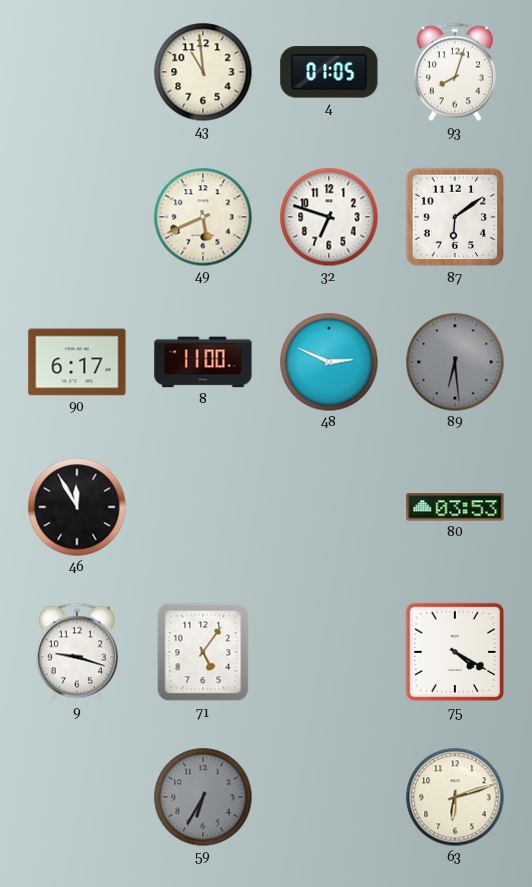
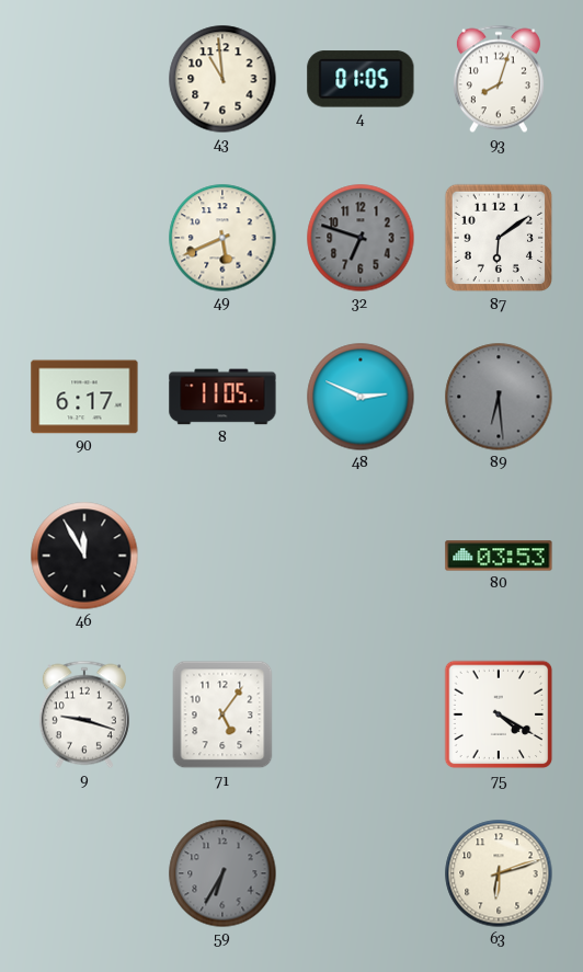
32 dial: white -> grey
8: 11:00 -> 11:05
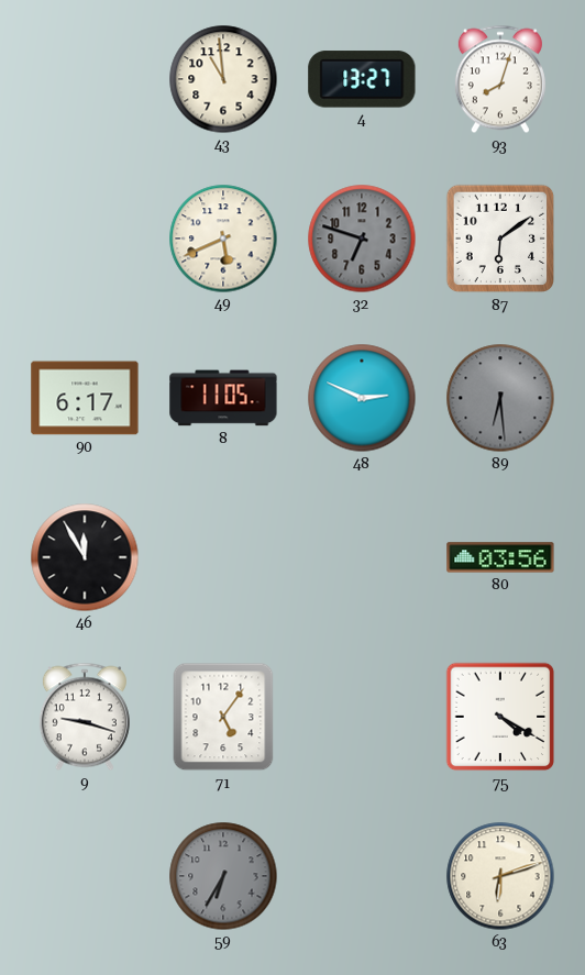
4: 01:05 -> 13:27
80: 03:53 -> 03:56
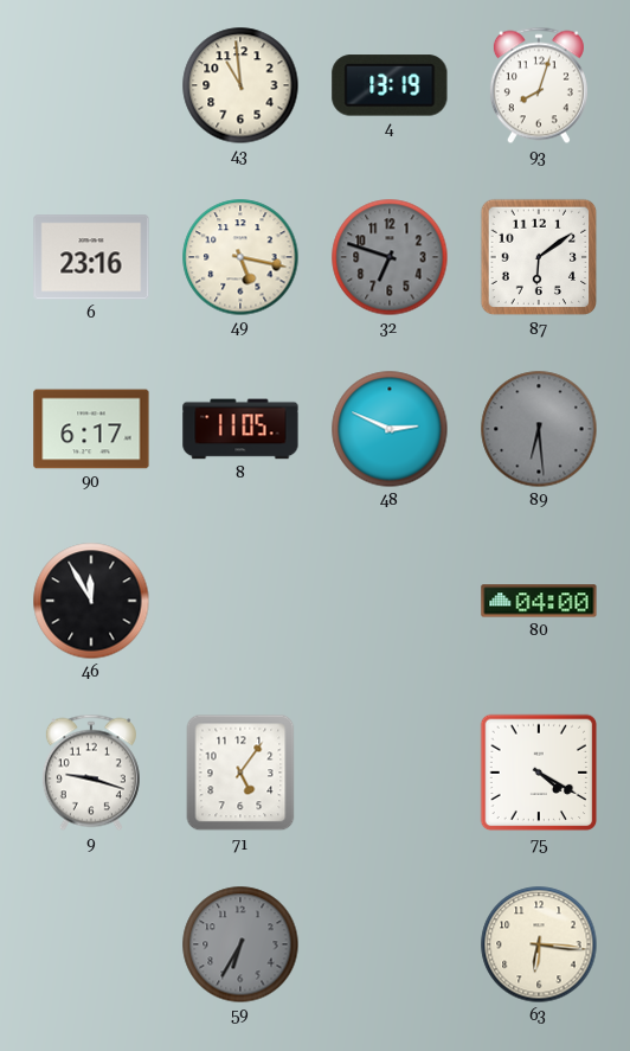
4: 13:27 -> 13:19
6: none -> 23:16
49: 5:41 -> 5:17
80: 03:56 -> 04:00
63: 6:12 -> 6:16
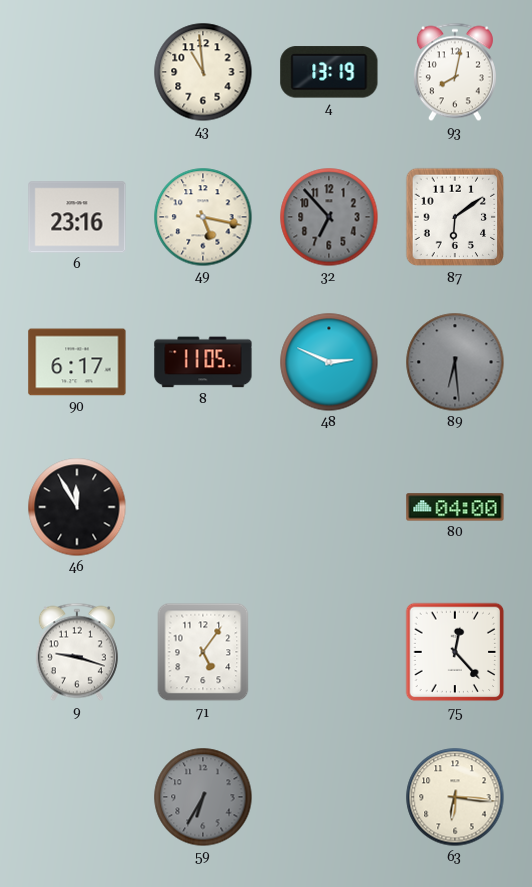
93: 8:03 -> 8:02
32: 6:48 -> 6:53
75: 4:20 -> 12:23
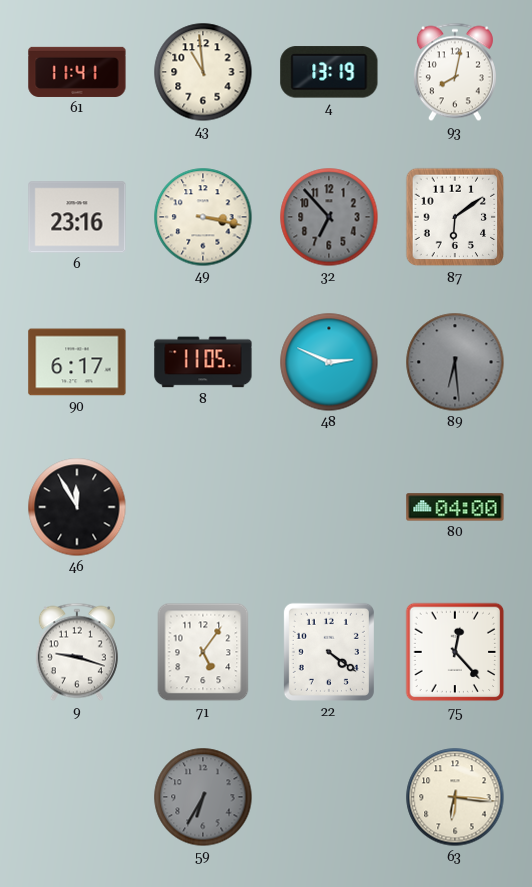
61: none -> 11:41
49: 5:17 -> 3:17
22: none -> 4:21
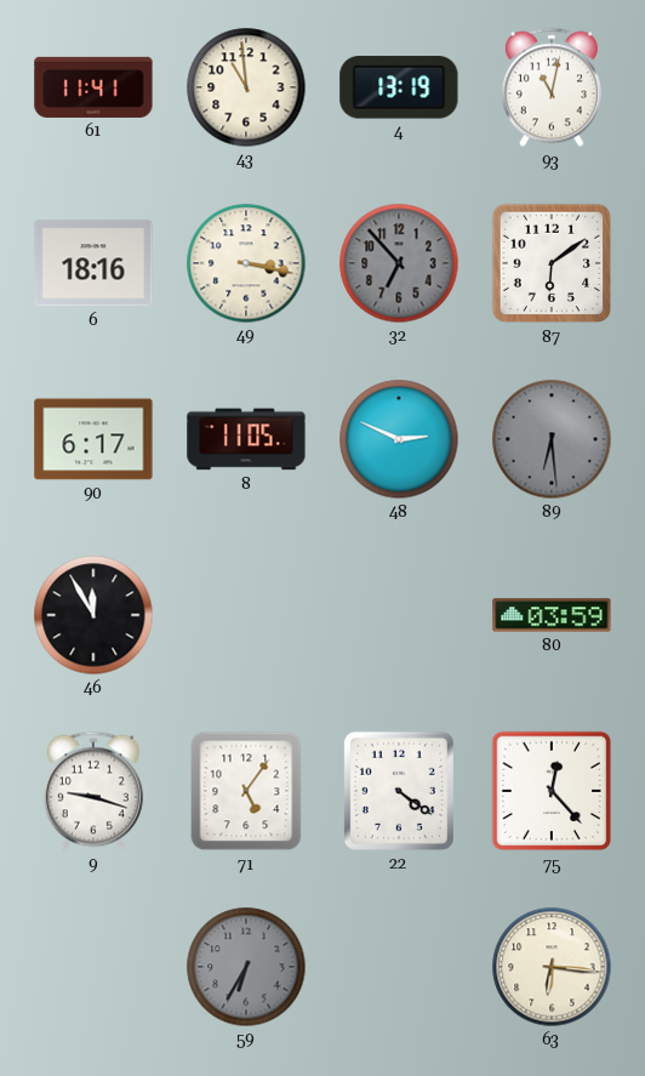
93: 8:02 -> 11:02
6: 23:16 -> 18:16
80: 04:00 -> 03:59
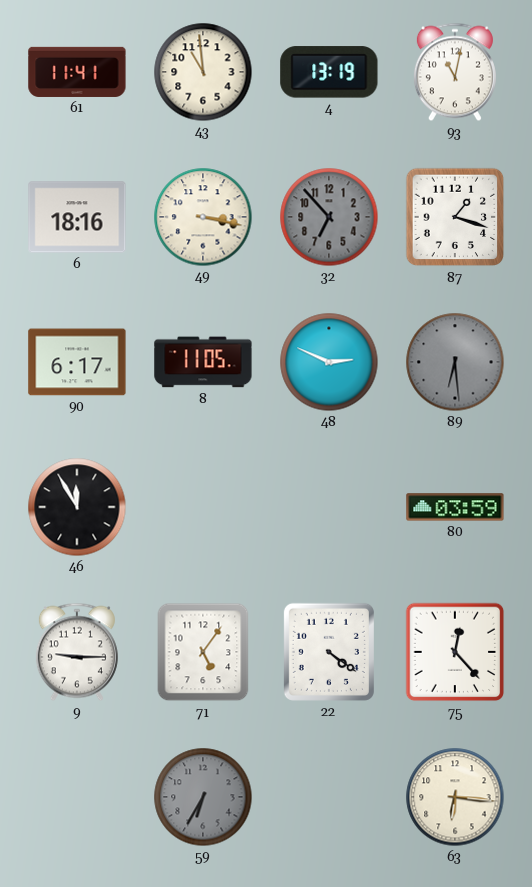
87: 6:09 -> 1:18
9: 9:18 -> 9:15
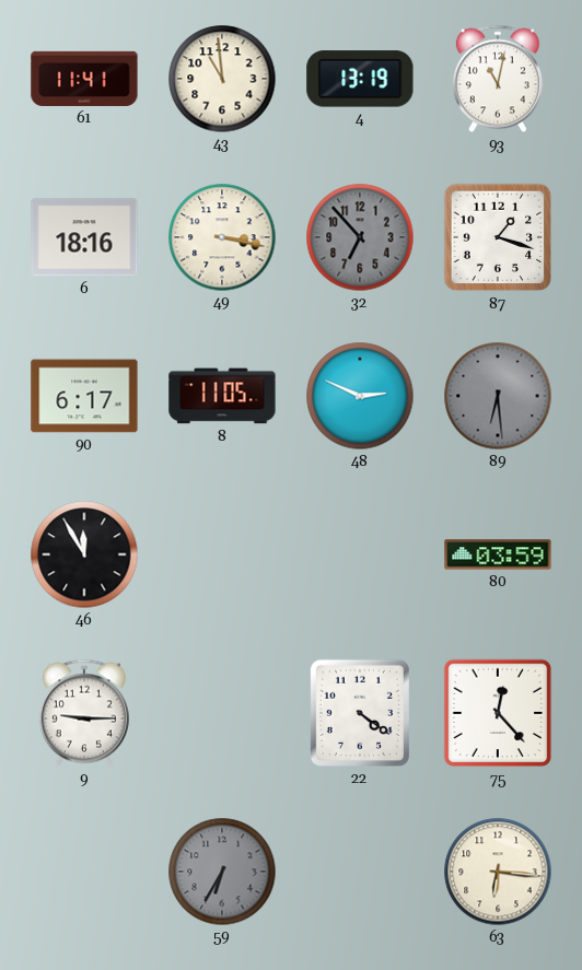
71: 5:06 -> none
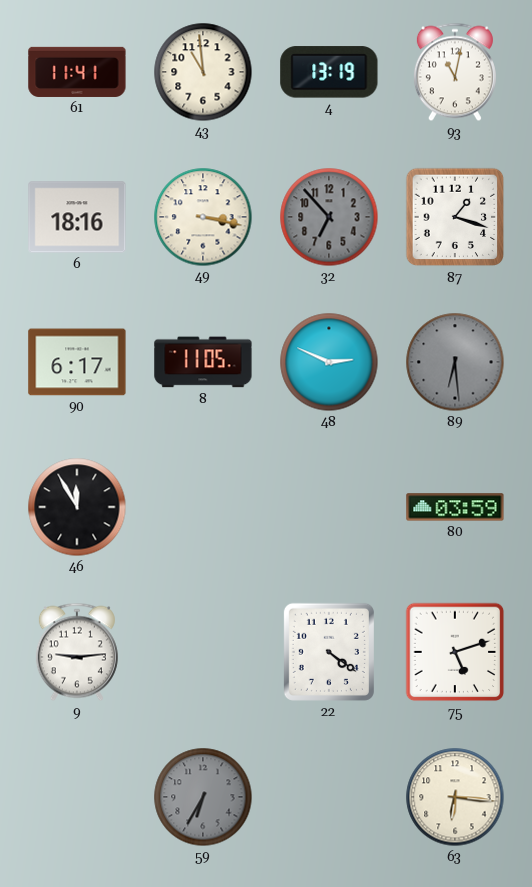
9: 9:15 -> 9:14
75: 12:23 -> 5:12
